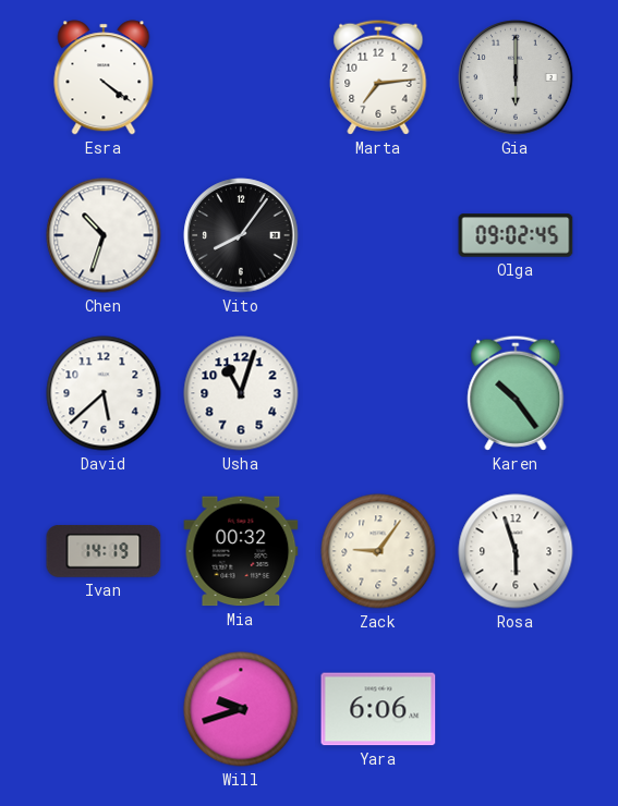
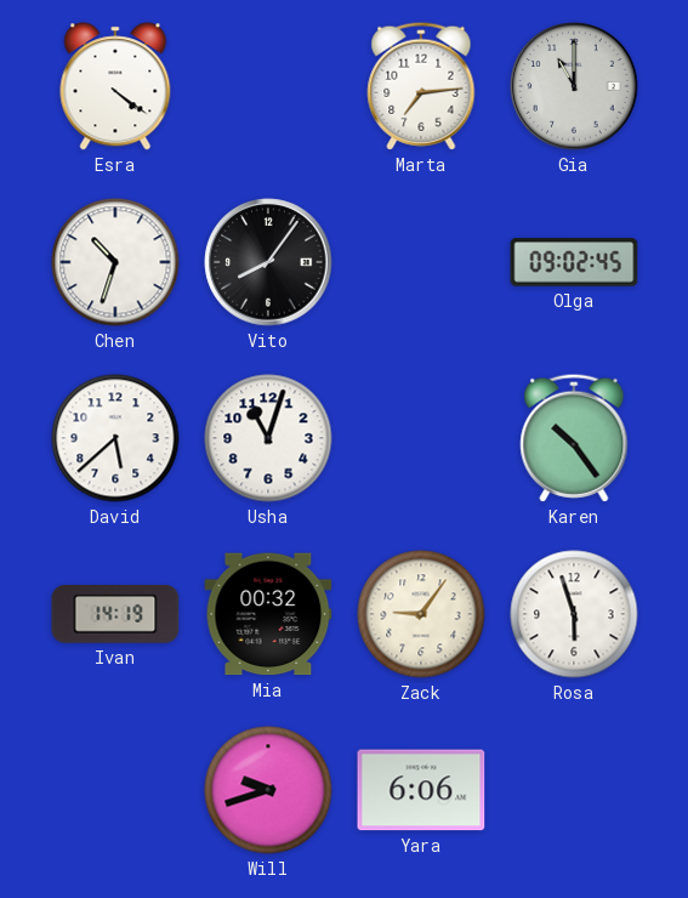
Gia: 6:00 -> 11:00
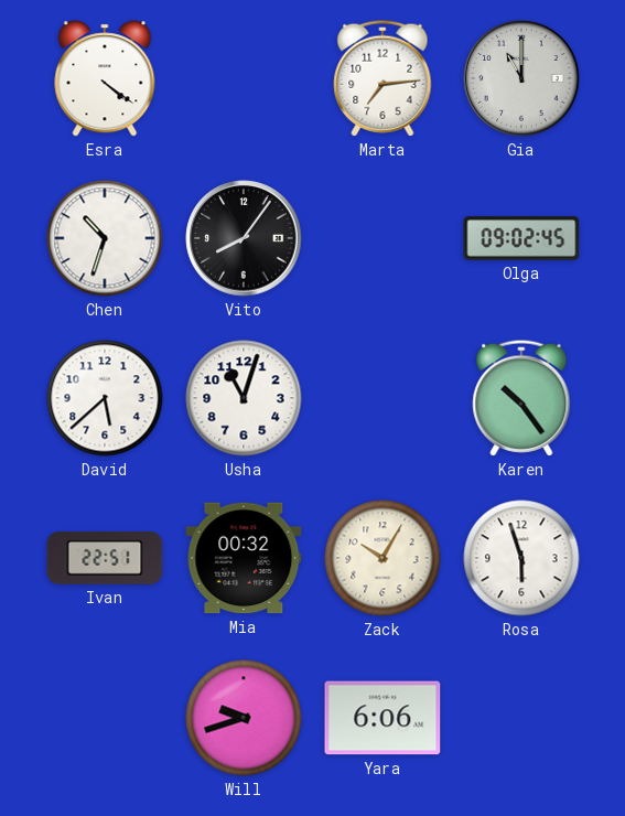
Ivan: 14:19 -> 22:51
Zack: 9:06 -> 10:05
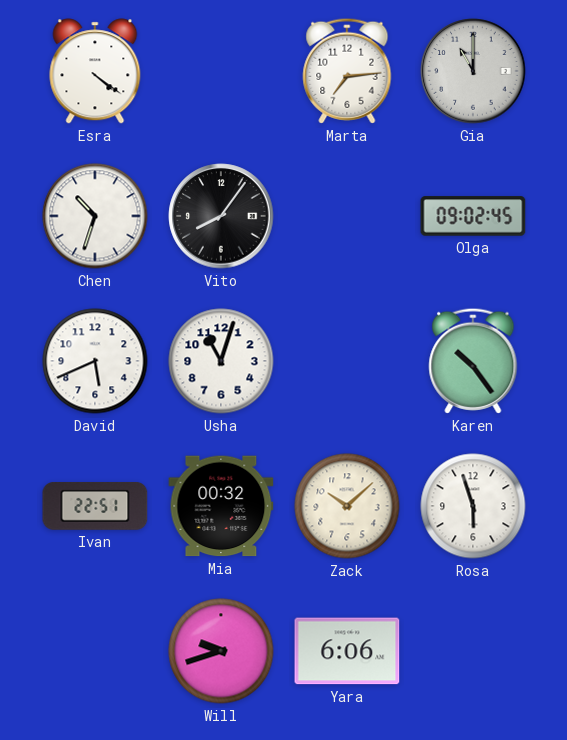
David: 5:38 -> 5:41
Zack: 10:05 -> 10:08
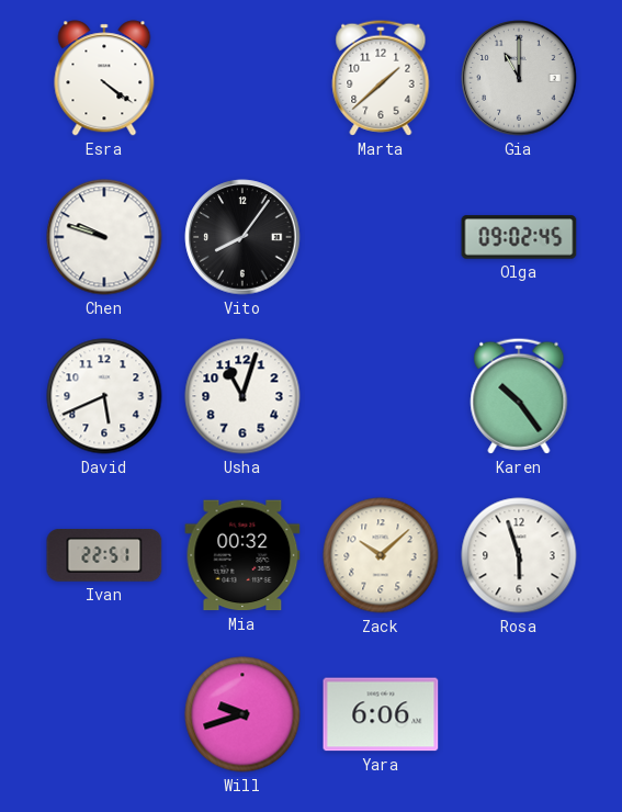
Marta: 7:14 -> 1:38
Chen: 10:33 -> 9:48
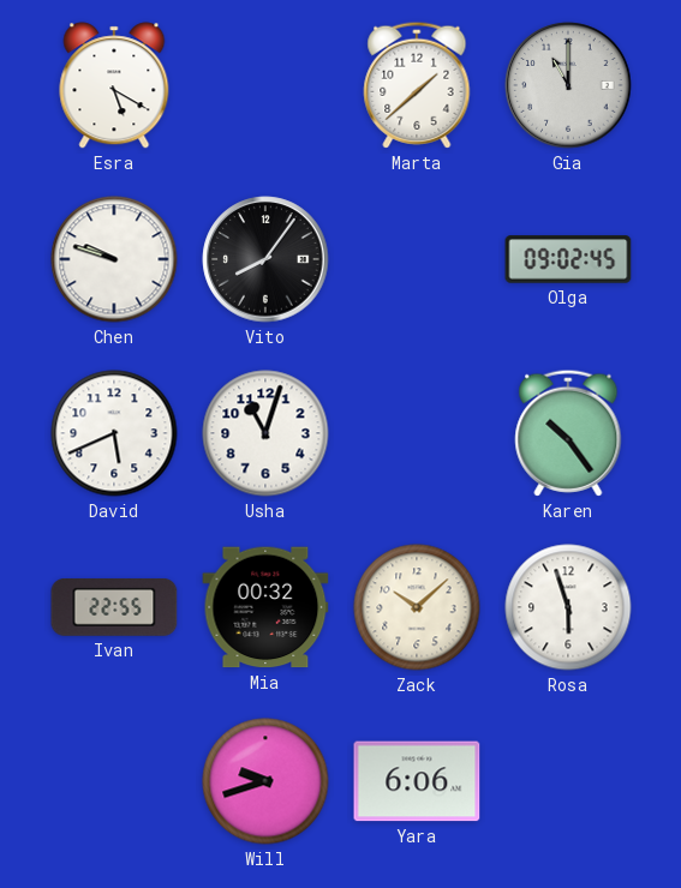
Esra: 4:21 -> 5:20
Ivan: 22:51 -> 22:55
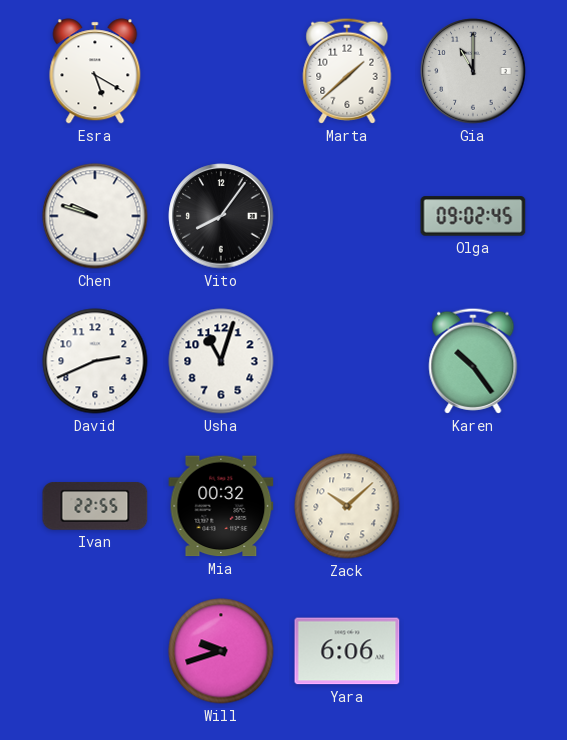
David: 5:41 -> 2:41
Rosa: 5:57 -> none
